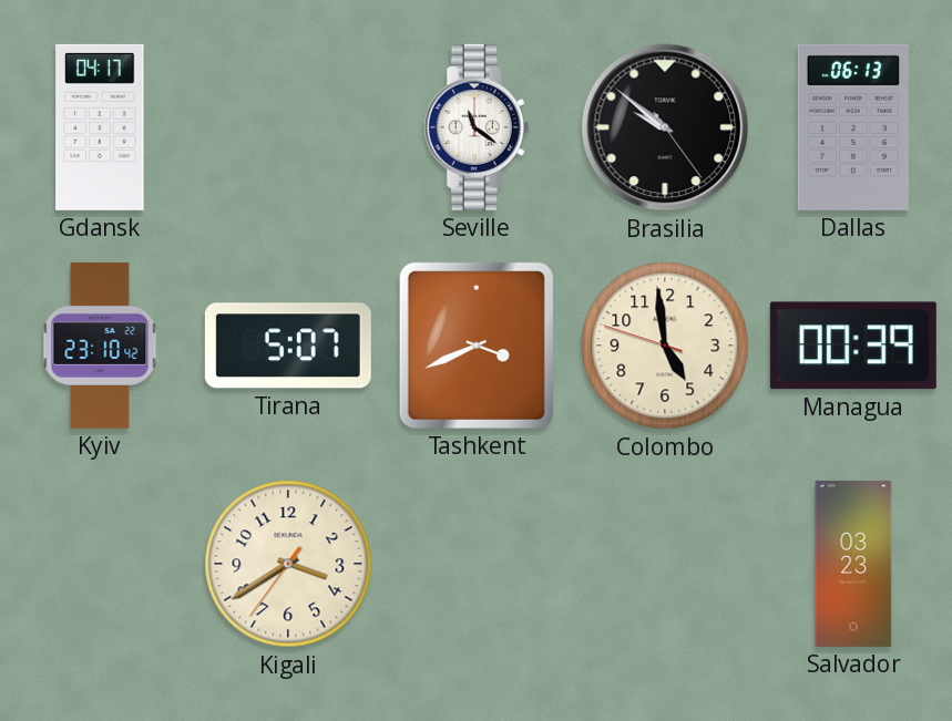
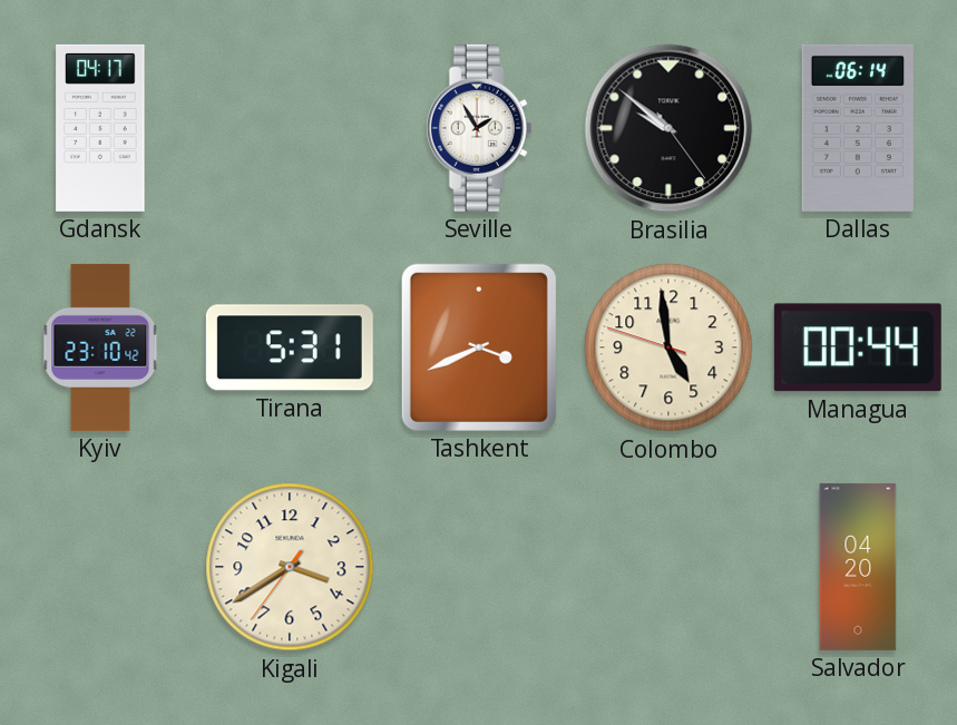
Seville: 11:21 -> 1:55
Dallas: 06:13 -> 06:14
Tirana: 5:07 -> 5:31
Managua: 00:39 -> 00:44
Salvador: 03:23 -> 04:20
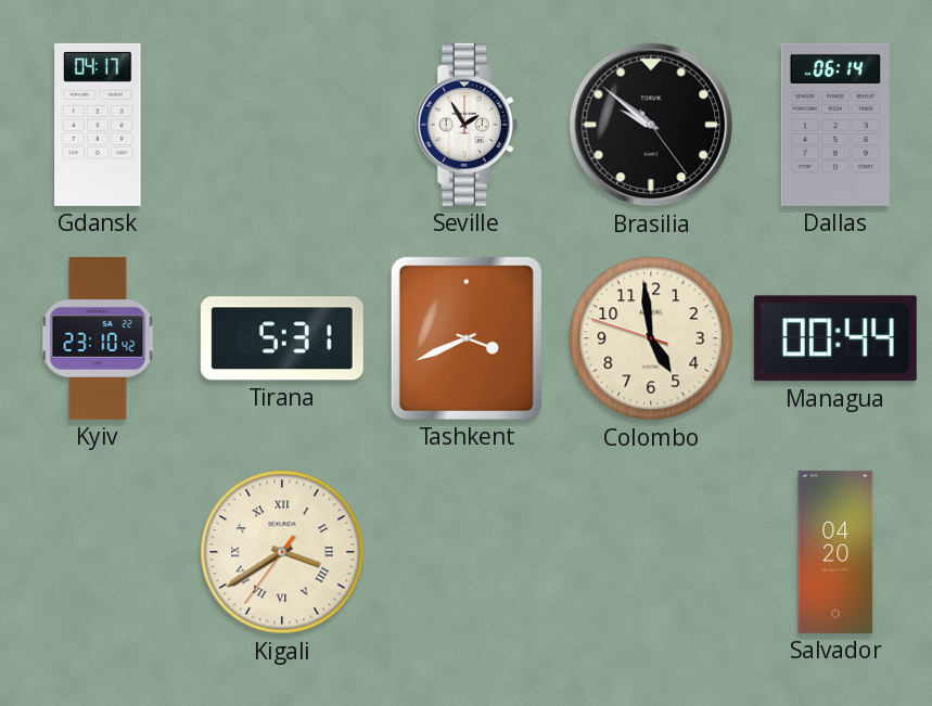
Kigali numerals: Arabic -> Roman
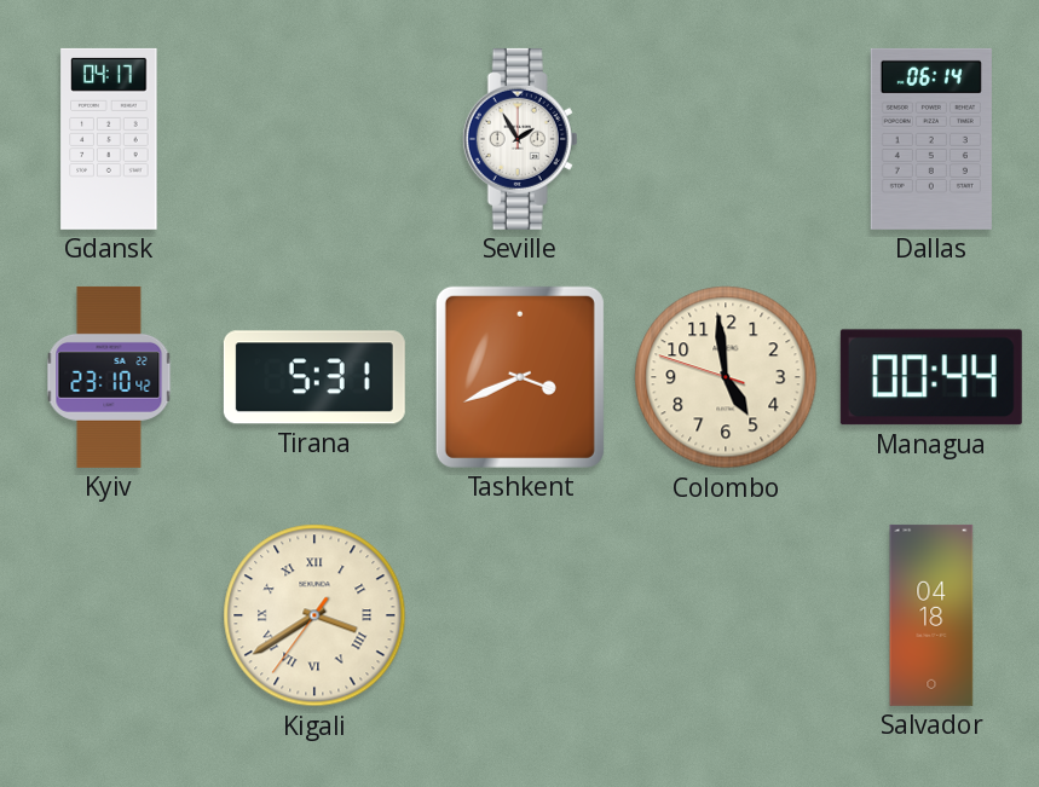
Brasilia: 9:51 -> none
Salvador: 04:20 -> 04:18
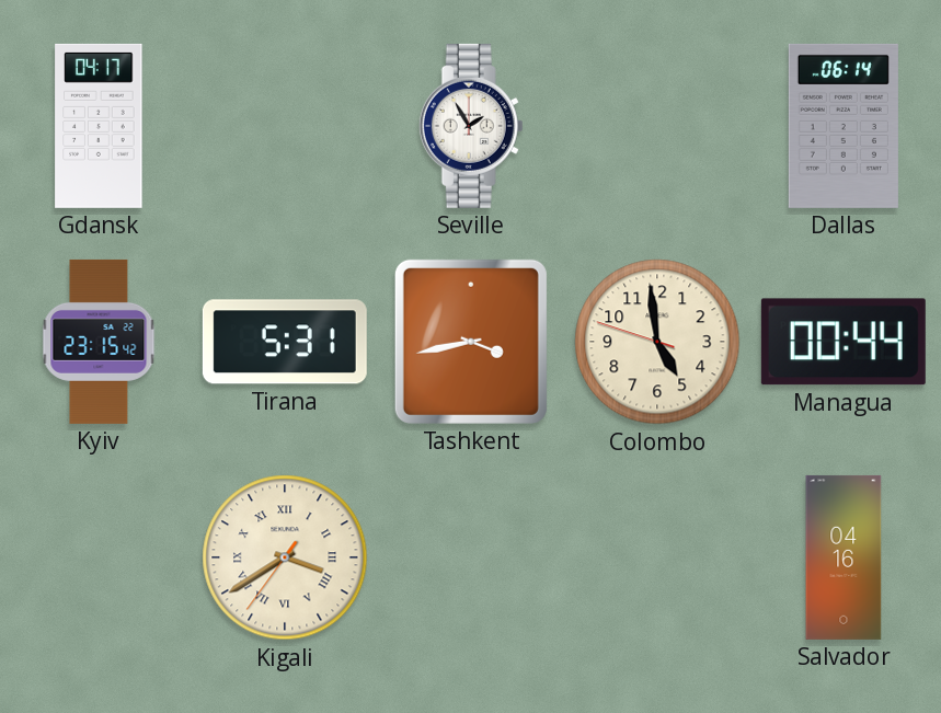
Kyiv: 23:10 -> 23:15
Tashkent: 3:41 -> 3:43
Salvador: 04:18 -> 04:16
